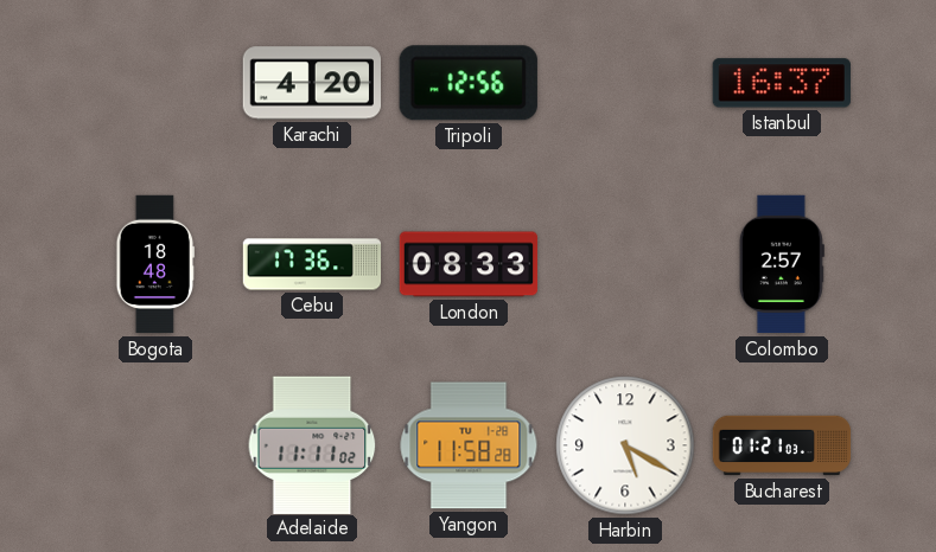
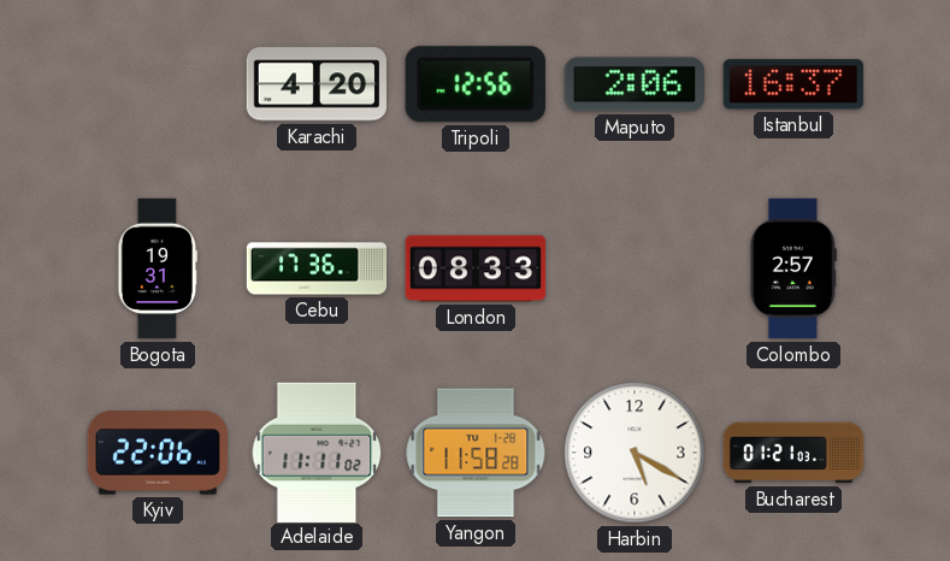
Maputo: none -> 2:06
Bogota: 18:48 -> 19:31
Kyiv: none -> 22:06
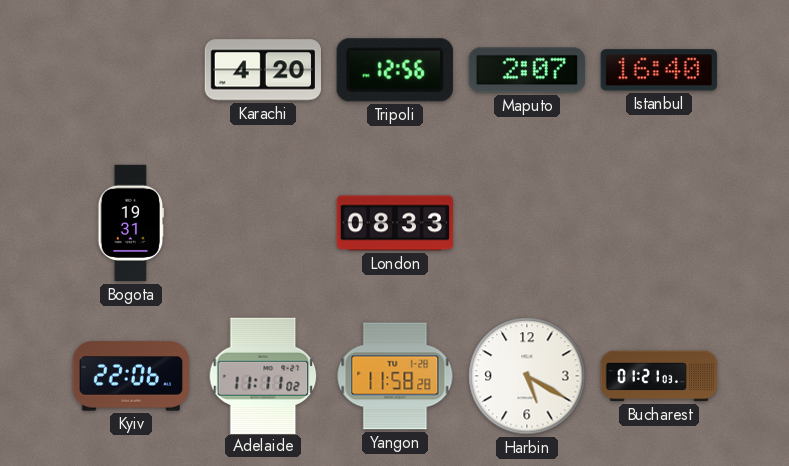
Maputo: 2:06 -> 2:07
Istanbul: 16:37 -> 16:40
Cebu: 17:36 -> none
Colombo: 2:57 -> none
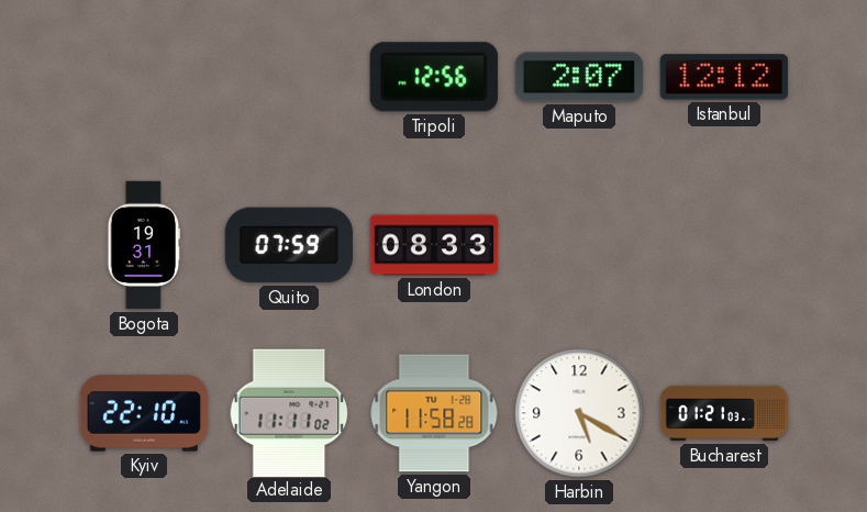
Karachi: 4:20 -> none
Istanbul: 16:40 -> 12:12
Quito: none -> 07:59
Kyiv: 22:06 -> 22:10
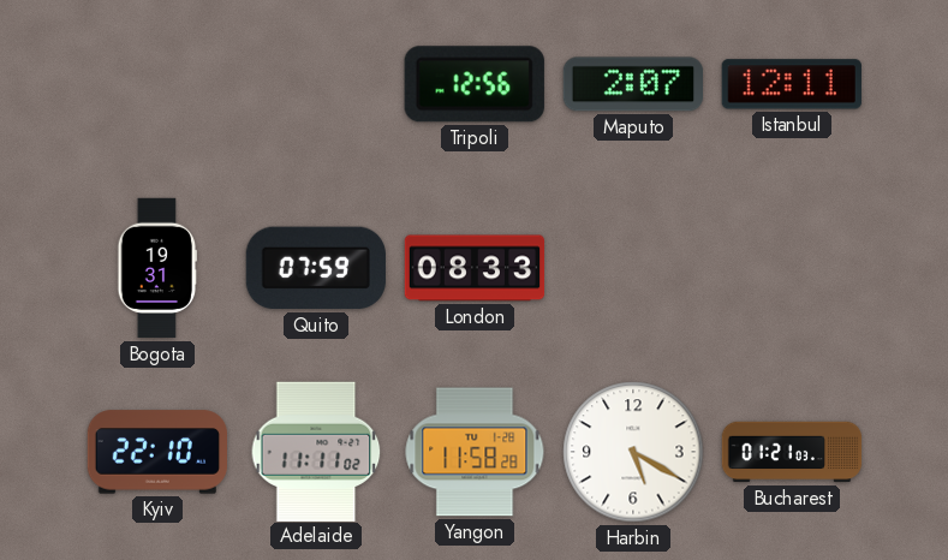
Istanbul: 12:12 -> 12:11
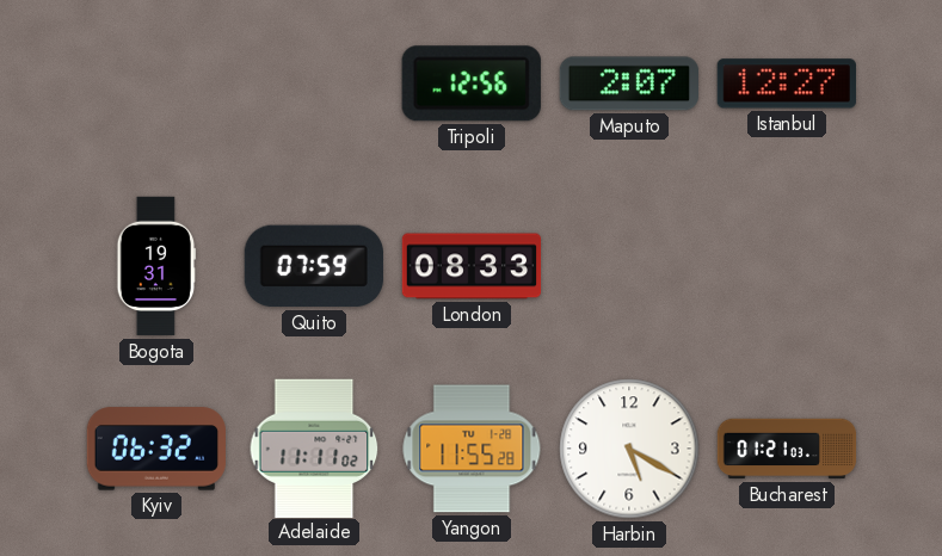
Istanbul: 12:11 -> 12:27
Kyiv: 22:10 -> 06:32
Yangon: 11:58 -> 11:55
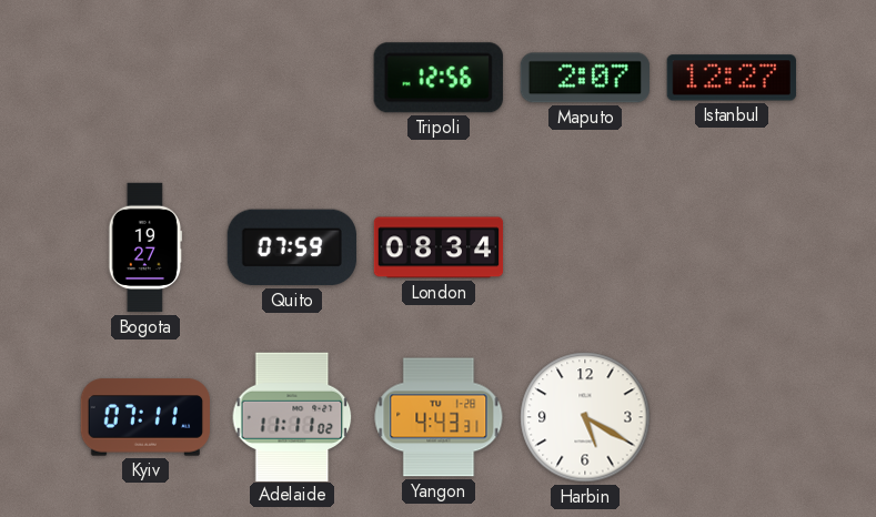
Bogota: 19:31 -> 19:27
London: 08:33 -> 08:34
Kyiv: 06:32 -> 07:11
Yangon: 11:55 -> 4:43
Bucharest: 01:21 -> none
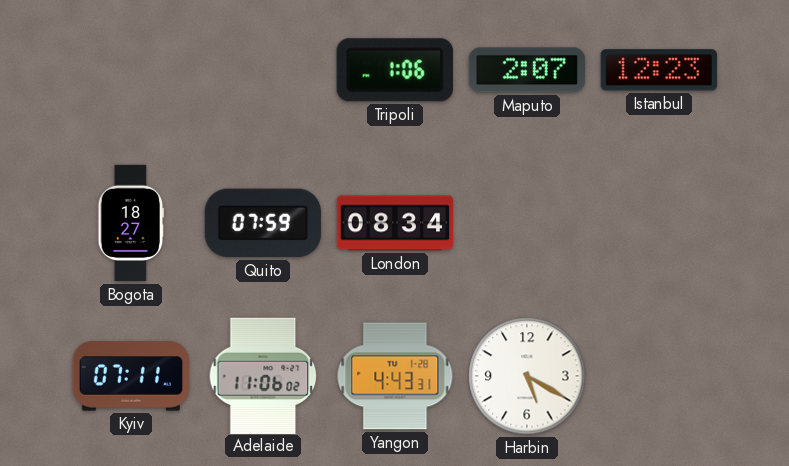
Tripoli: 12:56 -> 1:06
Istanbul: 12:27 -> 12:23
Bogota: 19:27 -> 18:27
Adelaide: 11:11 -> 11:06
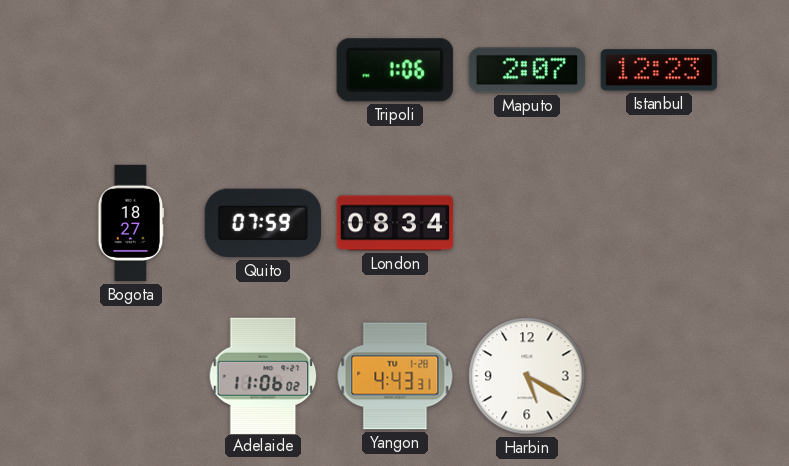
Kyiv: 07:11 -> none
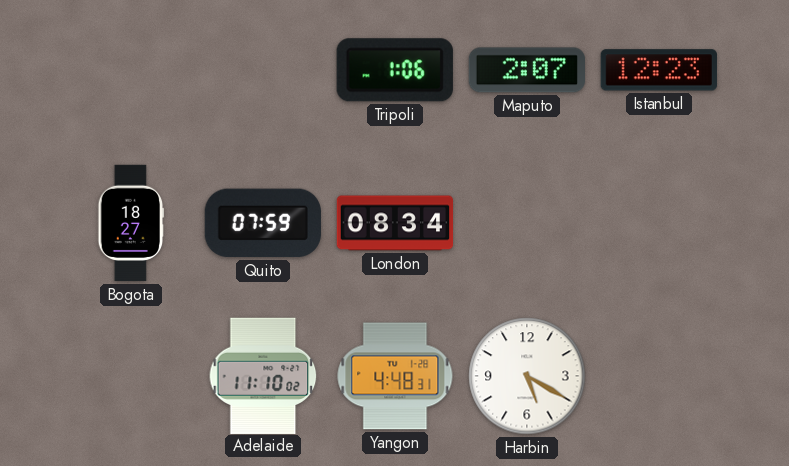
Adelaide: 11:06 -> 11:10
Yangon: 4:43 -> 4:48
